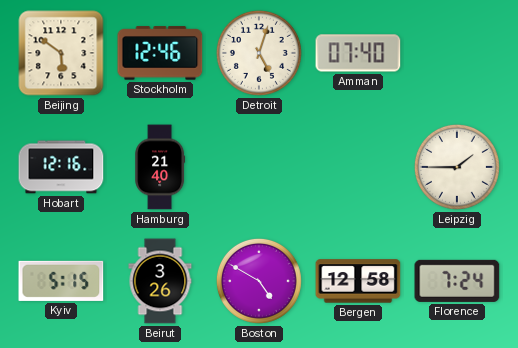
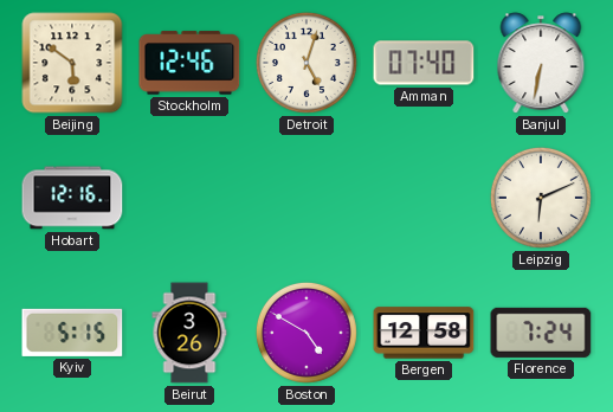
Banjul: none -> 6:32
Hamburg: 21:40 -> none
Leipzig: 1:45 -> 6:11
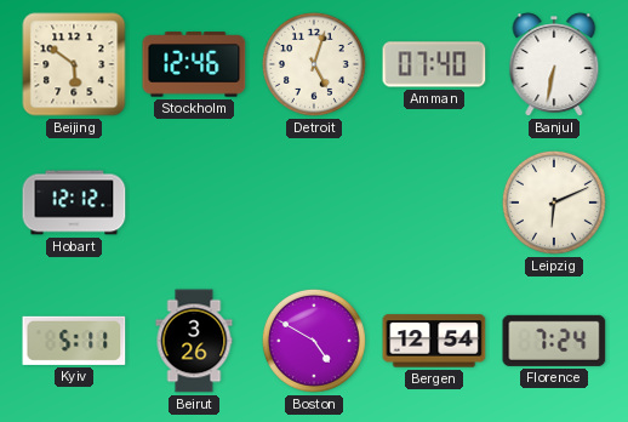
Hobart: 12:16 -> 12:12
Kyiv: 5:15 -> 5:11
Bergen: 12:58 -> 12:54
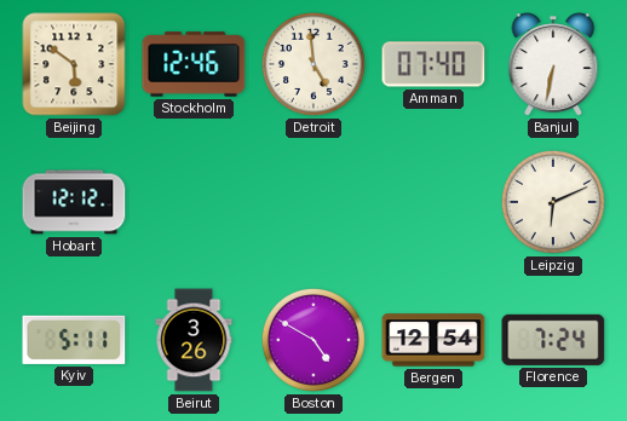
Detroit: 5:03 -> 4:59
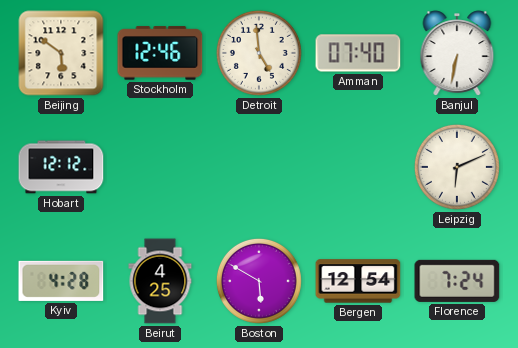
Kyiv: 5:11 -> 4:28
Beirut: 3:26 -> 4:25
Boston: 4:50 -> 5:50
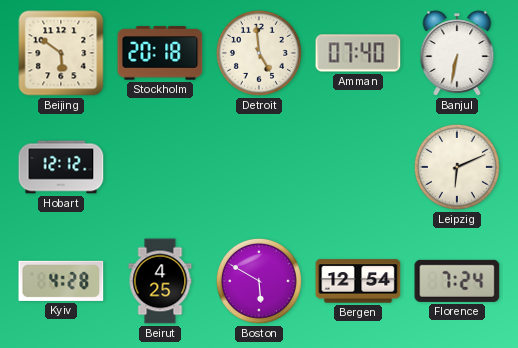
Stockholm: 12:46 -> 20:18
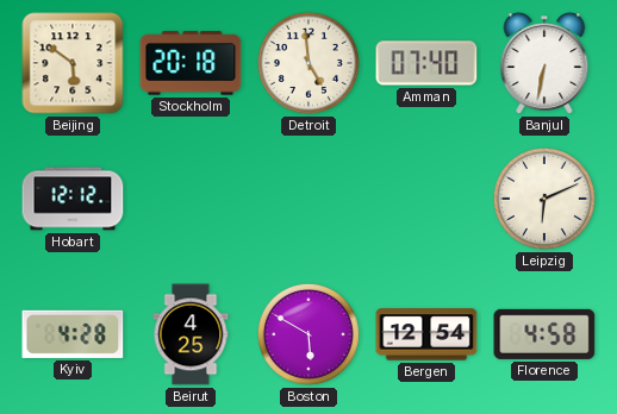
Florence: 7:24 -> 4:58
